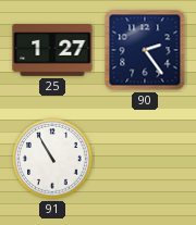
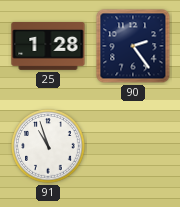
25: 1:27 -> 1:28
91: 10:55 -> 10:57
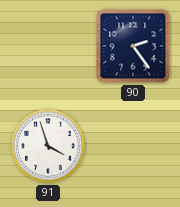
25: 1:28 -> none
91: 10:57 -> 3:57
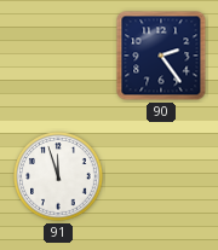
91: 3:57 -> 11:57
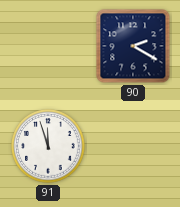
90: 2:24 -> 2:20
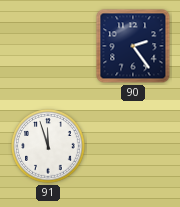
90: 2:20 -> 2:24
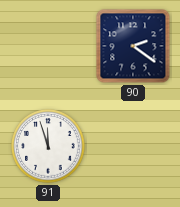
90: 2:24 -> 2:21
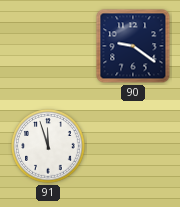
90: 2:21 -> 9:21
